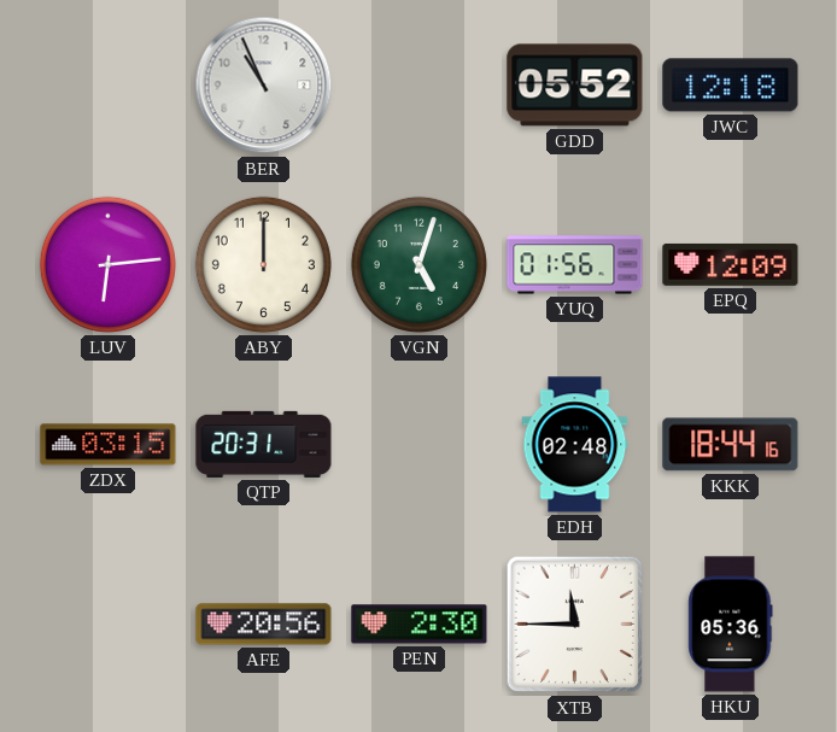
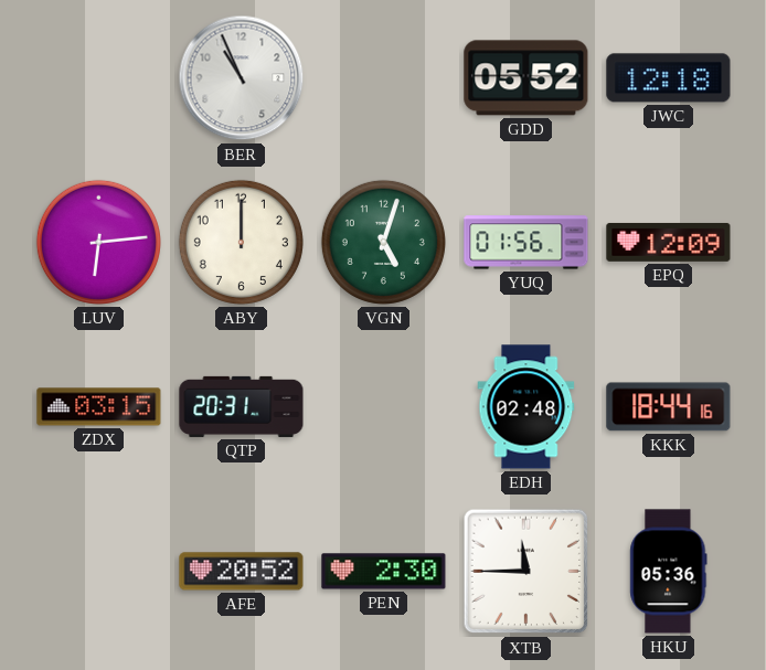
AFE: 20:56 -> 20:52
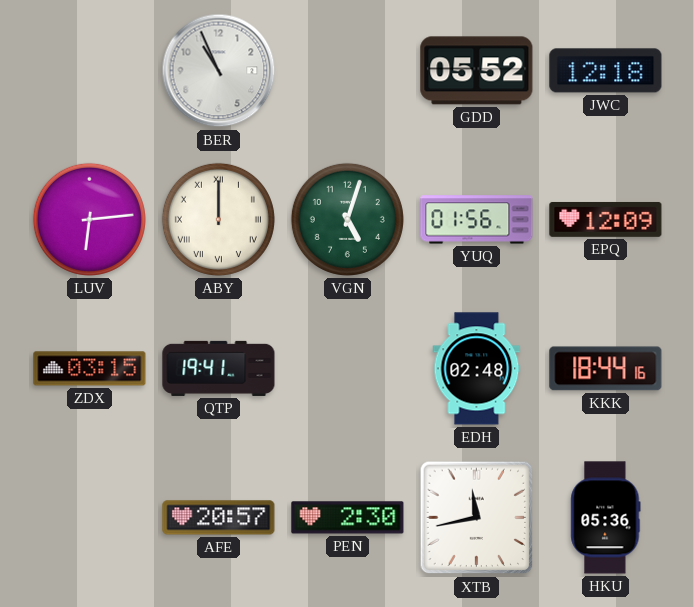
ABY numerals: Arabic -> Roman
QTP: 20:31 -> 19:41
AFE: 20:52 -> 20:57
XTB: 11:45 -> 11:43
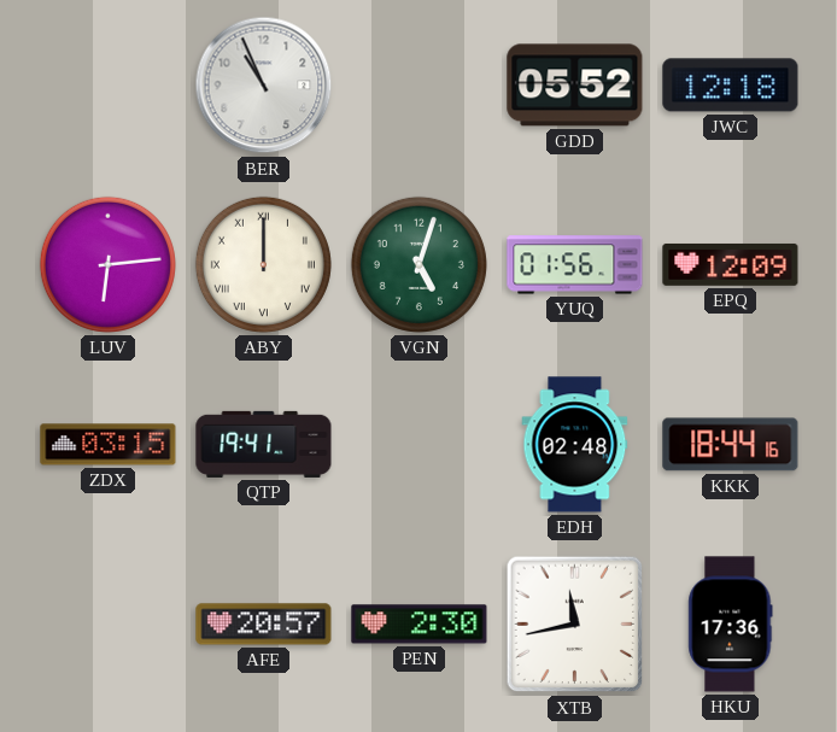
HKU: 05:36 -> 17:36
